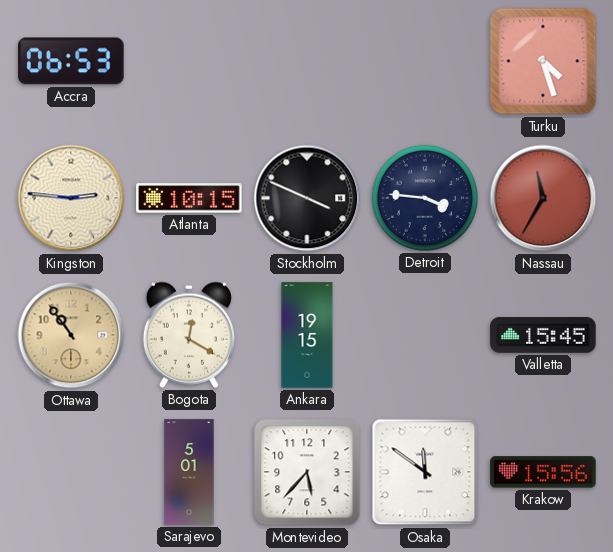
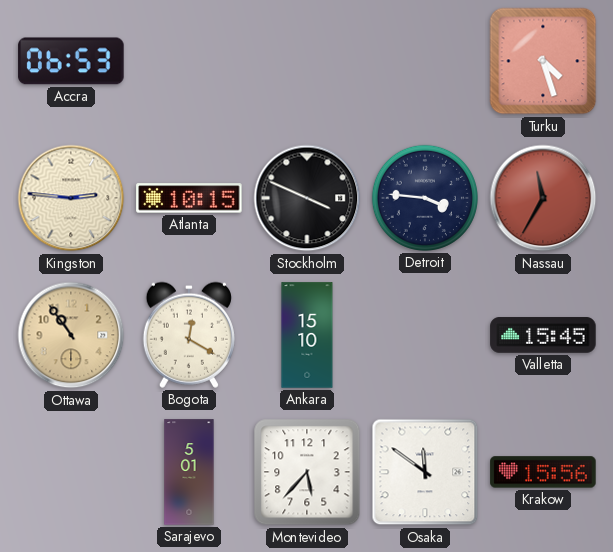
Ankara: 19:15 -> 15:10
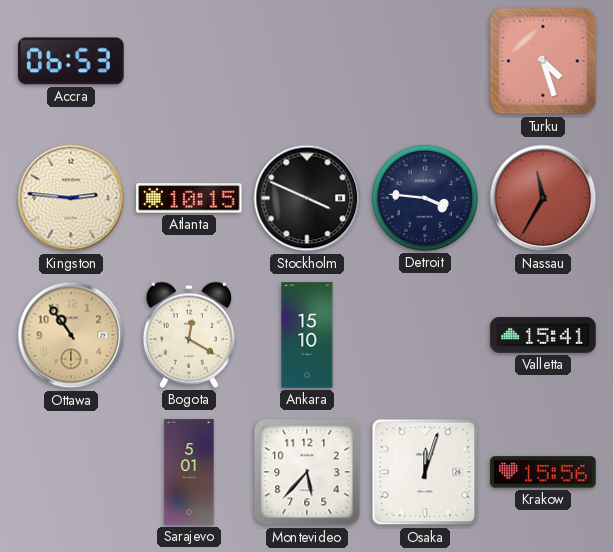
Valletta: 15:45 -> 15:41
Osaka: 11:51 -> 12:03
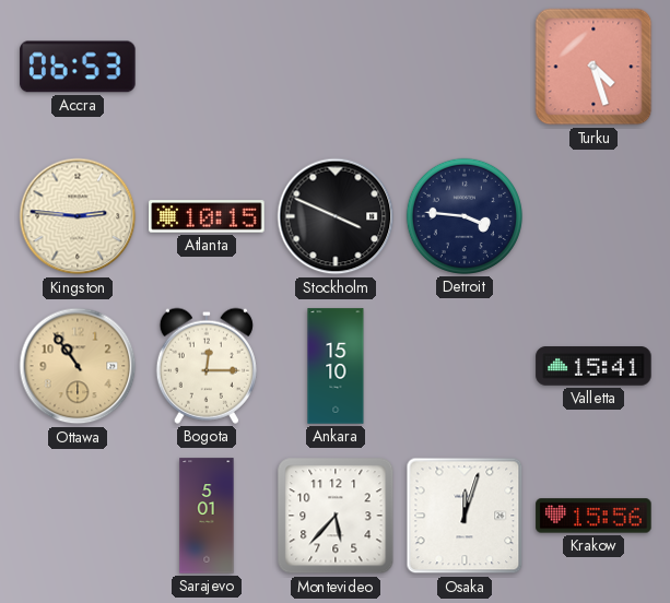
Nassau: 11:35 -> none
Bogota: 12:20 -> 12:15
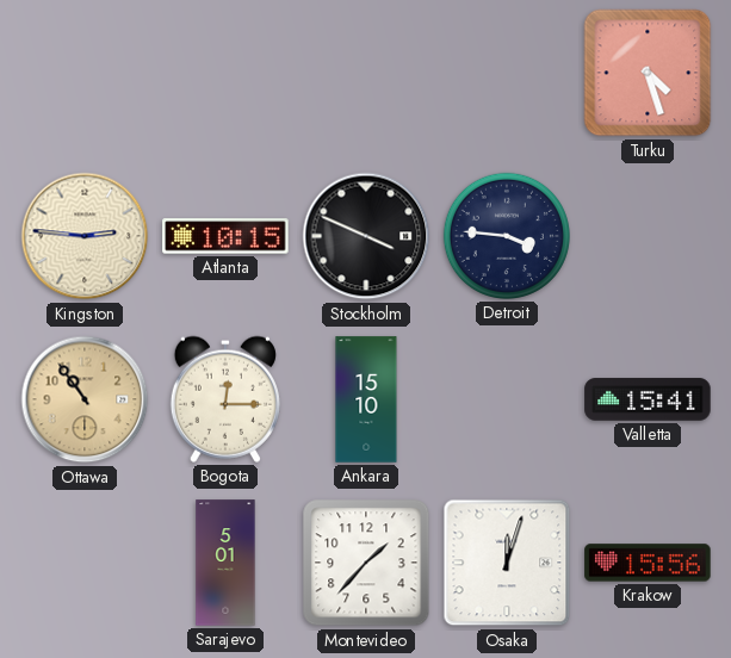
Accra: 06:53 -> none
Montevideo: 5:37 -> 1:37
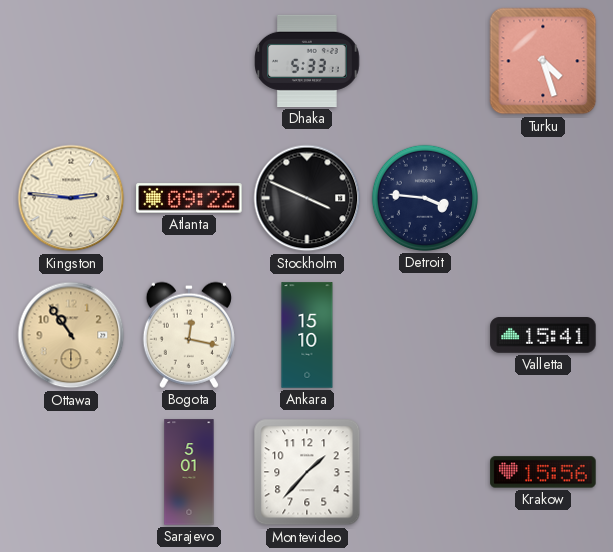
Dhaka: none -> 5:33
Atlanta: 10:15 -> 09:22
Bogota: 12:15 -> 12:17
Osaka: 12:03 -> none
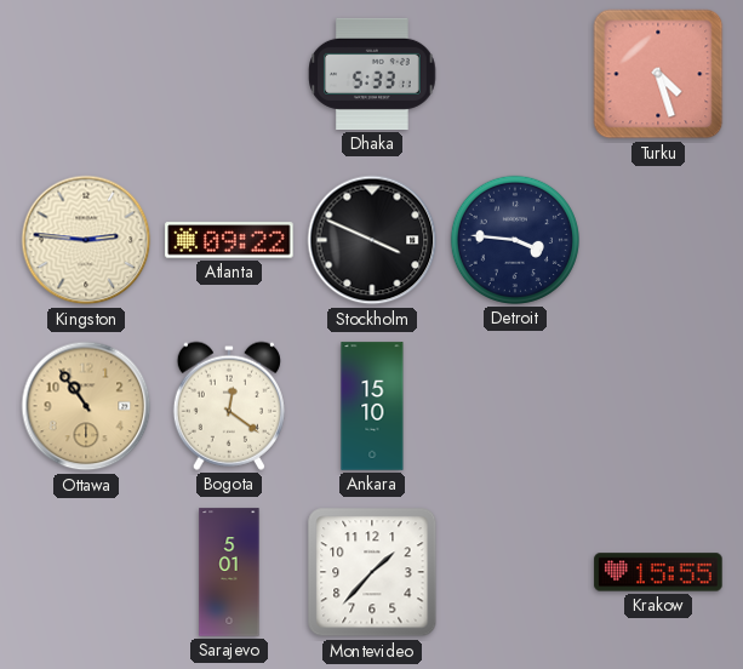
Bogota: 12:17 -> 12:21
Valletta: 15:41 -> none
Krakow: 15:56 -> 15:55
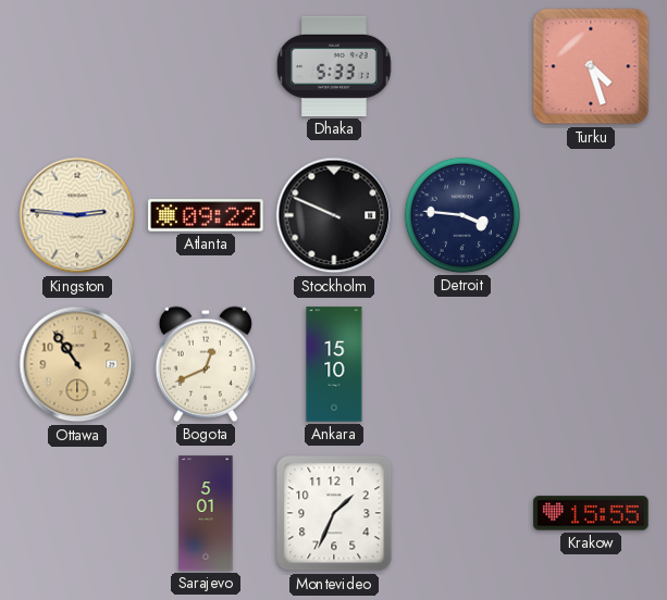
Stockholm: 3:49 -> 9:49
Bogota: 12:21 -> 12:41
Montevideo: 1:37 -> 1:34
